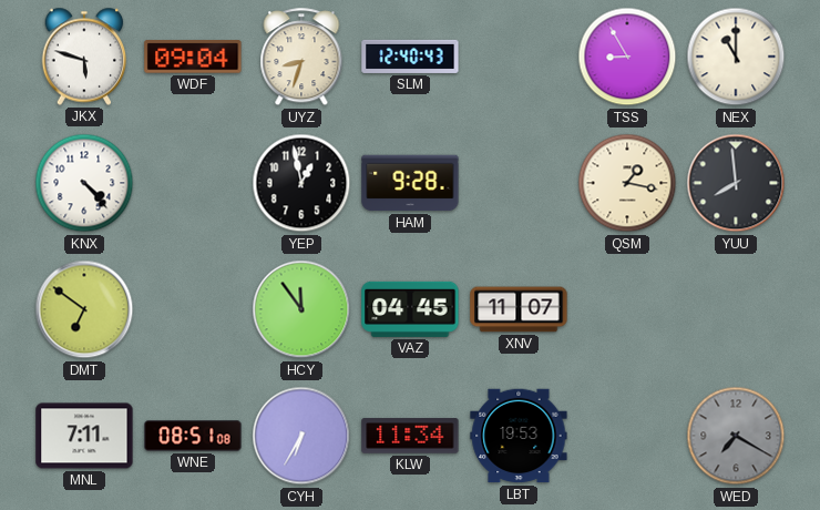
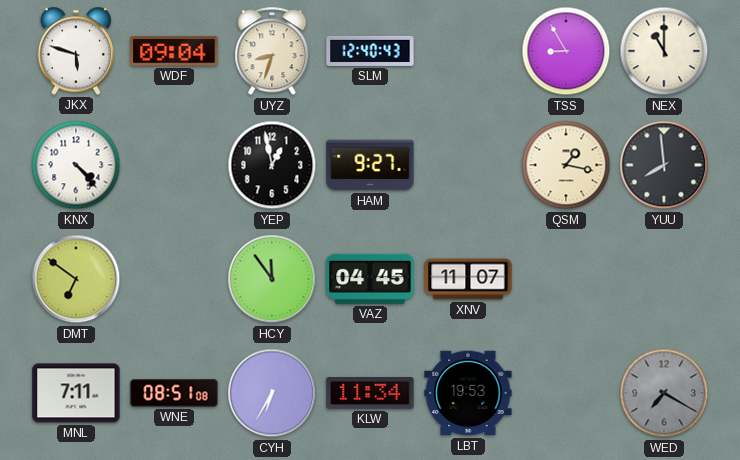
HAM: 9:28 -> 9:27
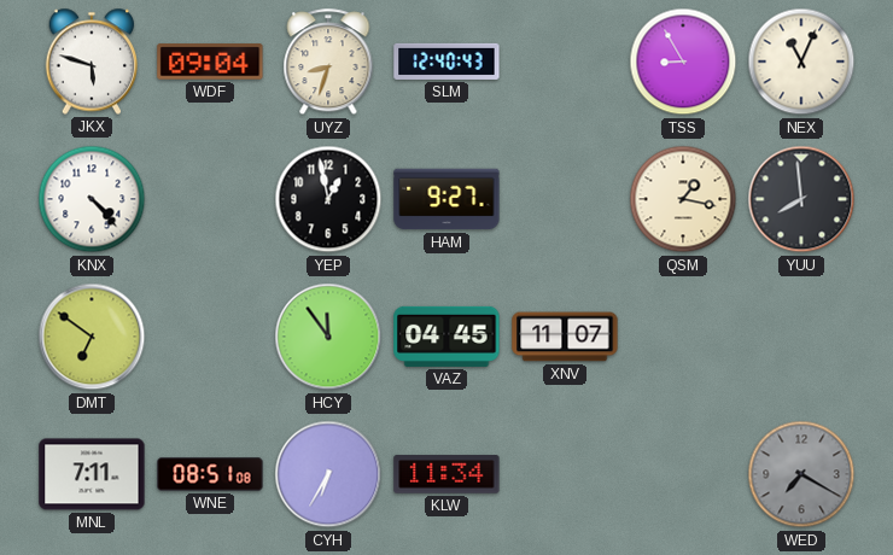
NEX: 11:00 -> 11:04
LBT: 19:53 -> none
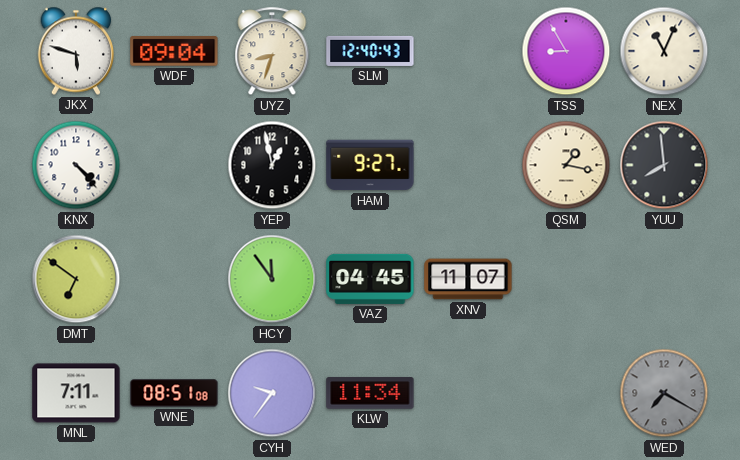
CYH: 6:35 -> 9:36
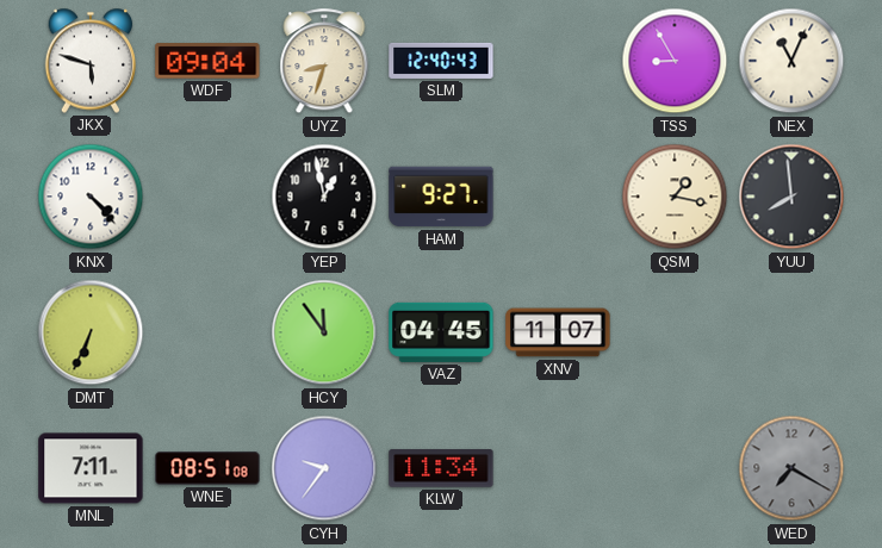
DMT: 6:51 -> 6:34
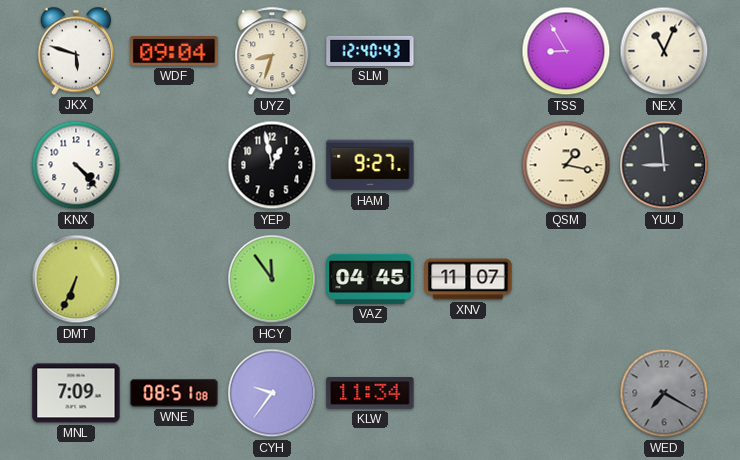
YUU: 7:59 -> 8:59
MNL: 7:11 -> 7:09
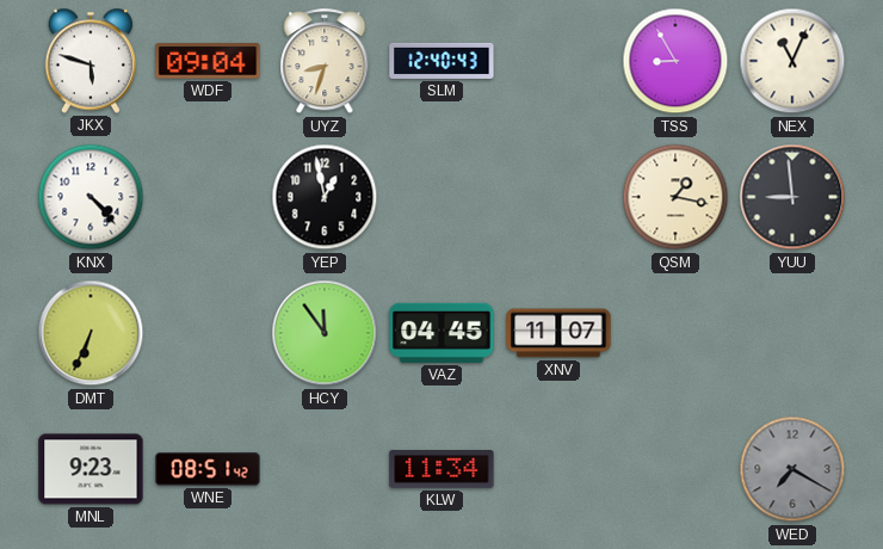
HAM: 9:27 -> none
MNL: 7:09 -> 9:23
WNE: 08:51:08 -> 08:51:42
CYH: 9:36 -> none
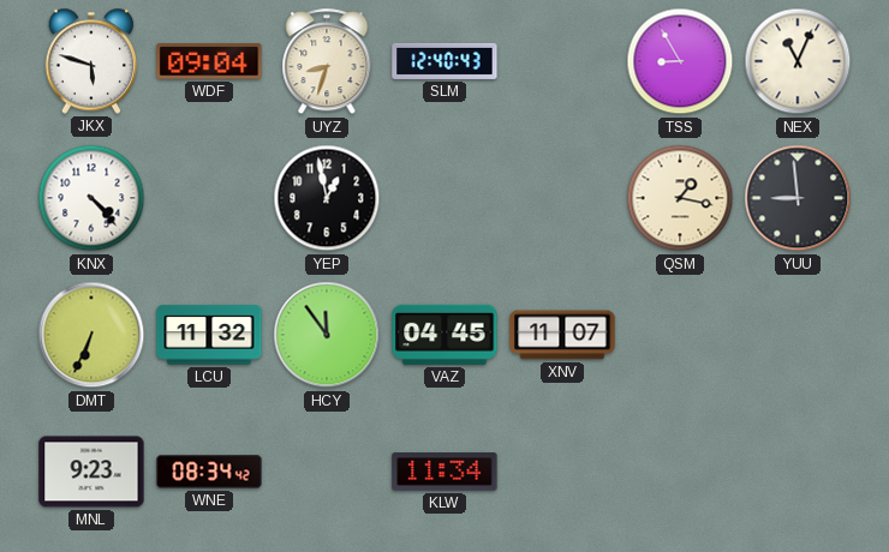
LCU: none -> 11:32
WNE: 08:51 -> 08:34
WED: 7:20 -> none
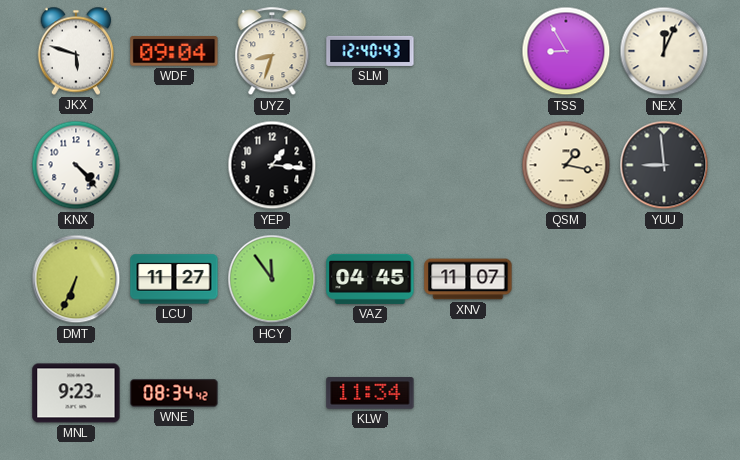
NEX: 11:04 -> 12:04
YEP: 12:58 -> 1:16
LCU: 11:32 -> 11:27
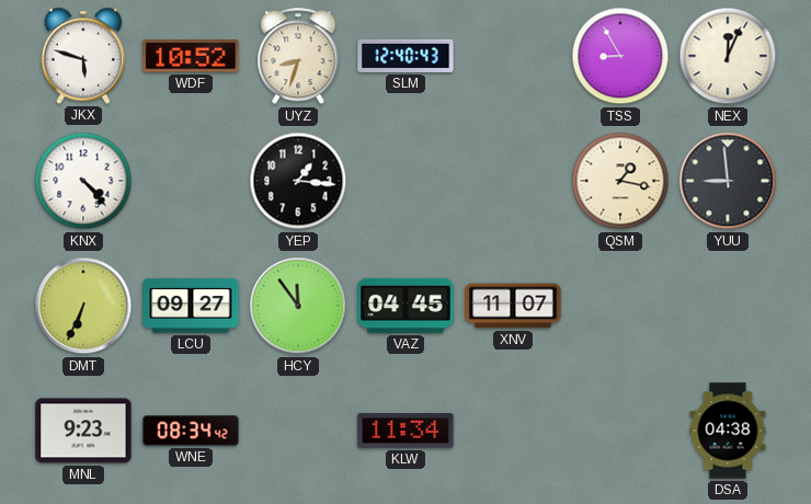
WDF: 09:04 -> 10:52
LCU: 11:27 -> 09:27
DSA: none -> 04:38
